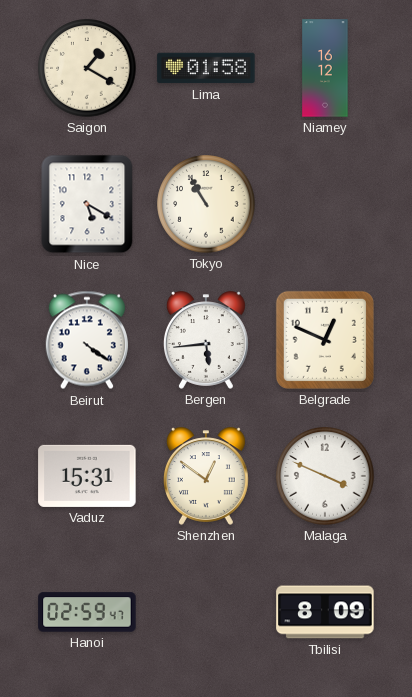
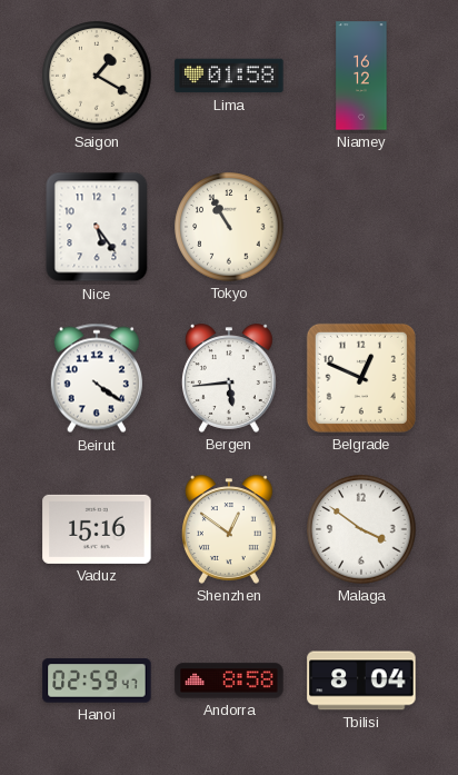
Nice: 5:20 -> 5:24
Vaduz: 15:31 -> 15:16
Malaga: 3:49 -> 3:51
Andorra: none -> 8:58
Tbilisi: 8:09 -> 8:04
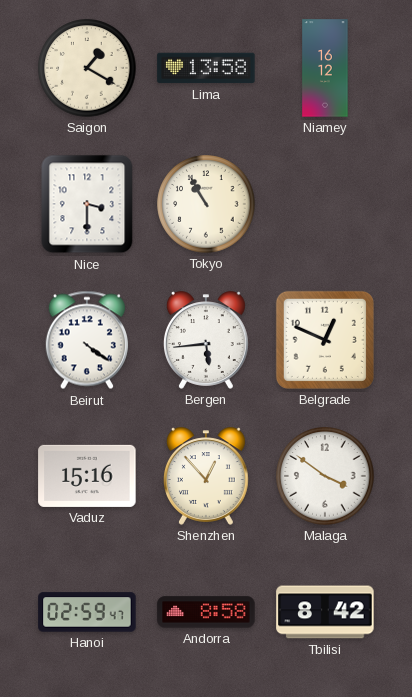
Lima: 01:58 -> 13:58
Nice: 5:24 -> 3:30
Shenzhen: 12:51 -> 12:53
Tbilisi: 8:04 -> 8:42
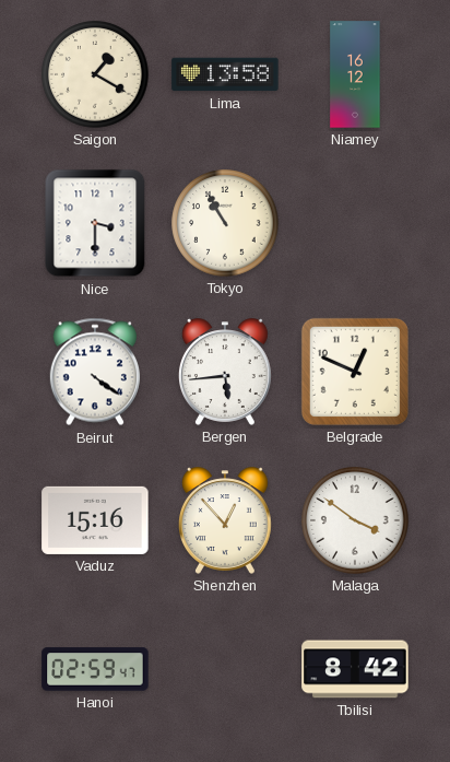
Andorra: 8:58 -> none
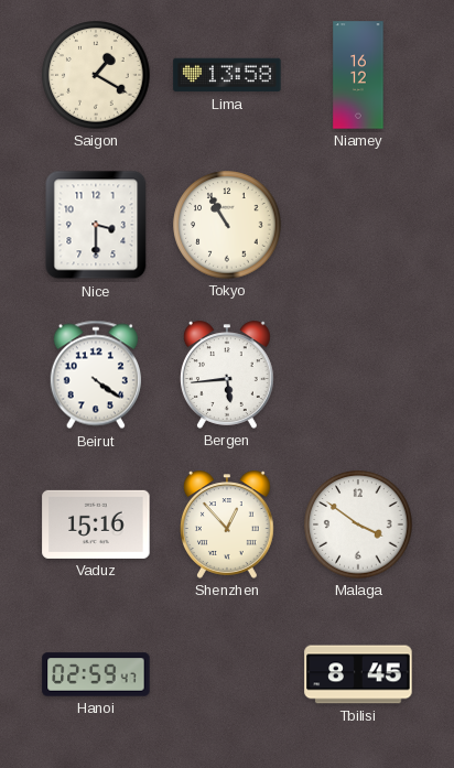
Belgrade: 12:49 -> none
Tbilisi: 8:42 -> 8:45
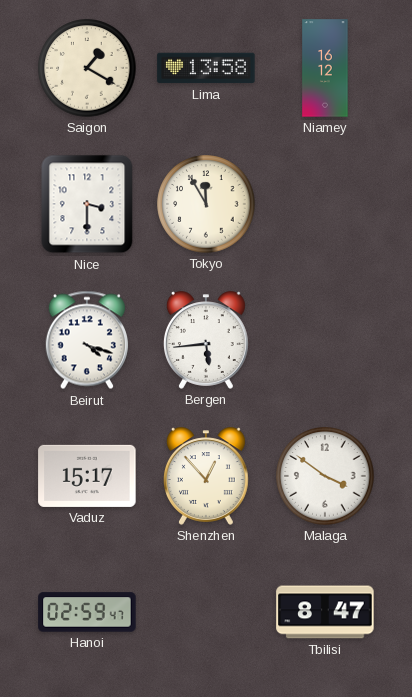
Tokyo: 10:55 -> 11:55
Beirut: 4:21 -> 4:18
Vaduz: 15:16 -> 15:17
Tbilisi: 8:45 -> 8:47
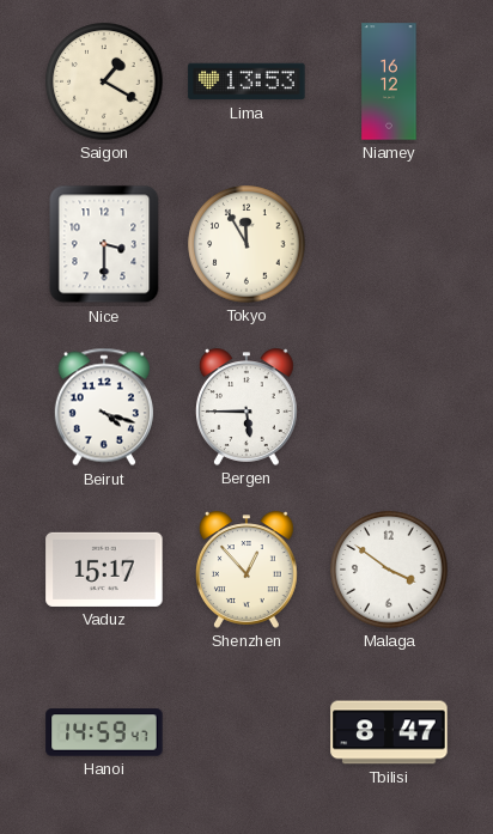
Lima: 13:58 -> 13:53
Bergen: 5:44 -> 5:45
Hanoi: 02:59 -> 14:59
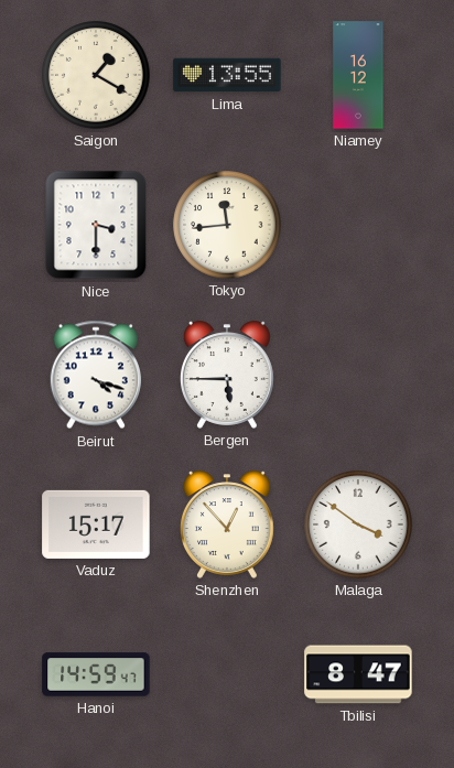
Lima: 13:53 -> 13:55
Tokyo: 11:55 -> 11:44
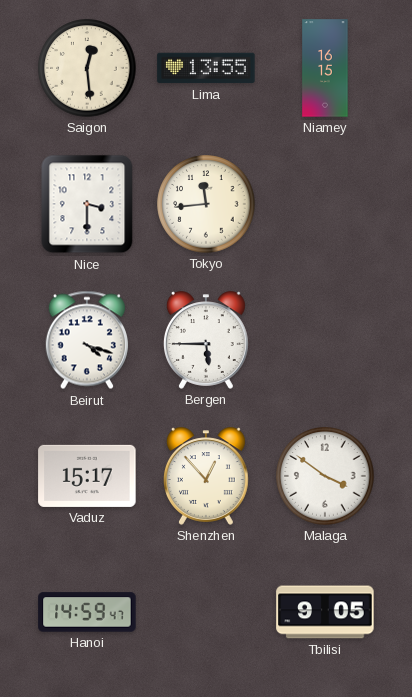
Saigon: 1:20 -> 12:29
Niamey: 16:12 -> 16:15
Tbilisi: 8:47 -> 9:05
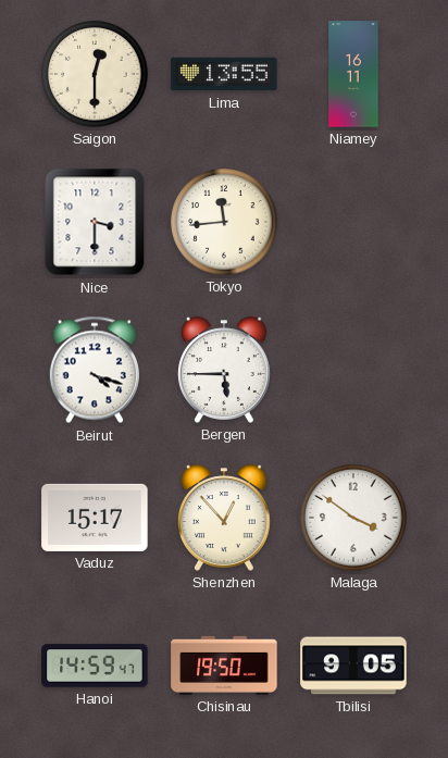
Saigon: 12:29 -> 12:30
Niamey: 16:15 -> 16:11
Chisinau: none -> 19:50
